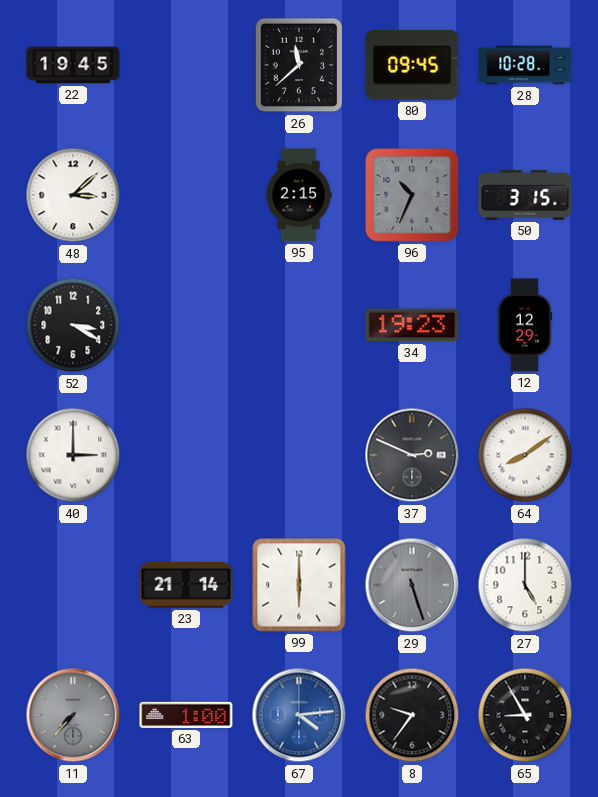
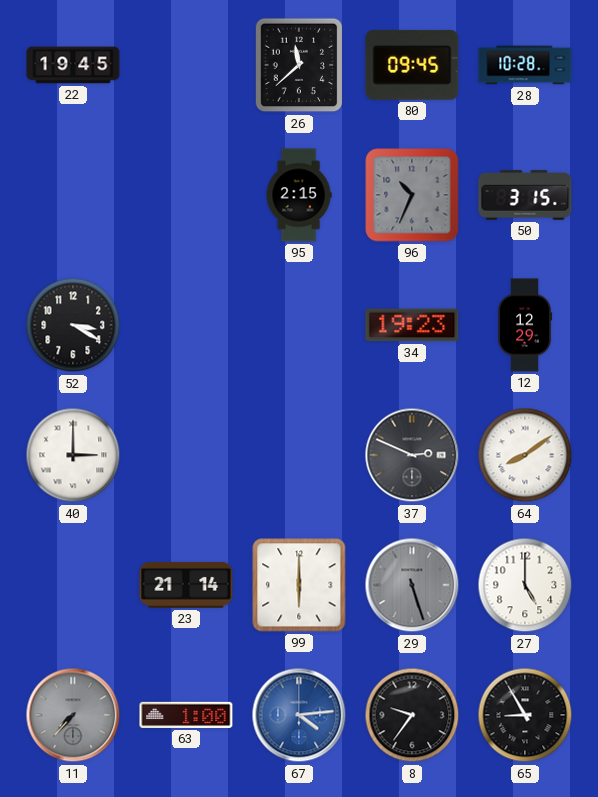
48: 3:08 -> none
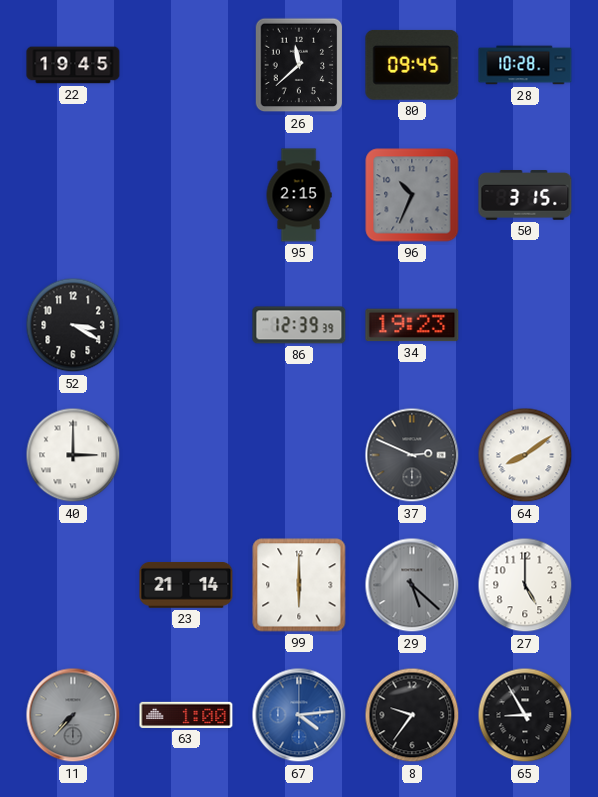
86: none -> 12:39
12: 12:29 -> none
29: 5:27 -> 5:22
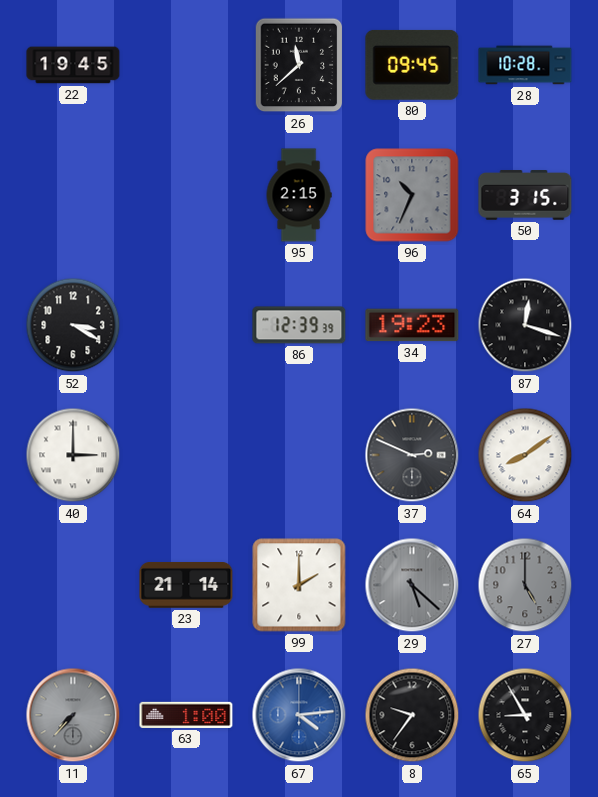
87: none -> 12:18
99: 6:00 -> 2:00
27 dial: white -> grey
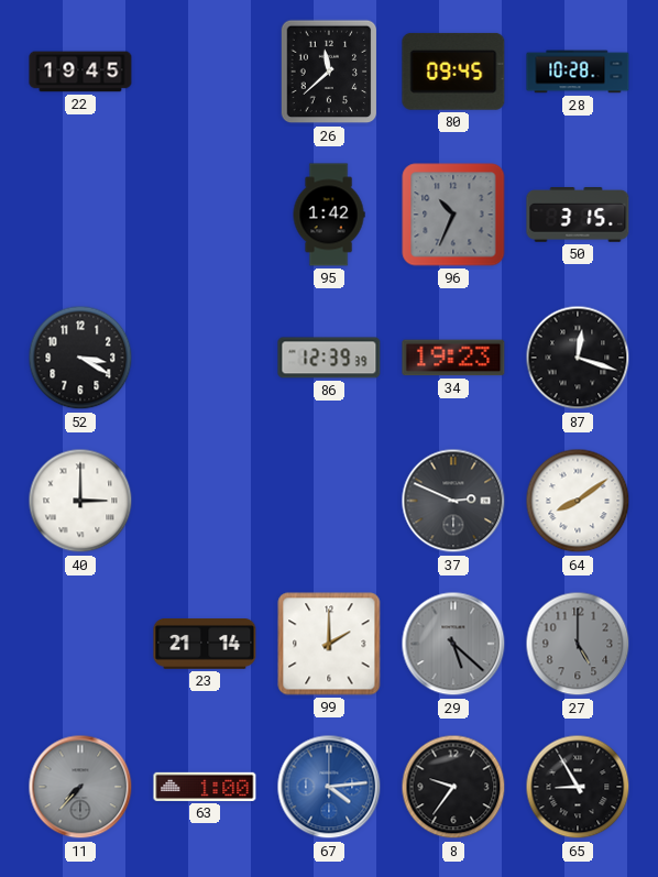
95: 2:15 -> 1:42
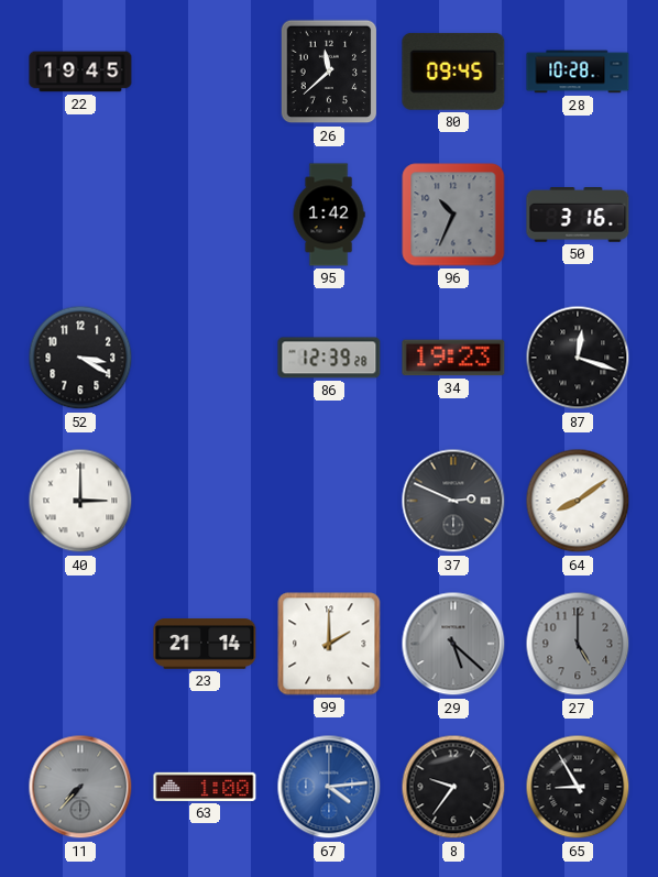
50: 3:15 -> 3:16
86: 12:39:39 -> 12:39:28
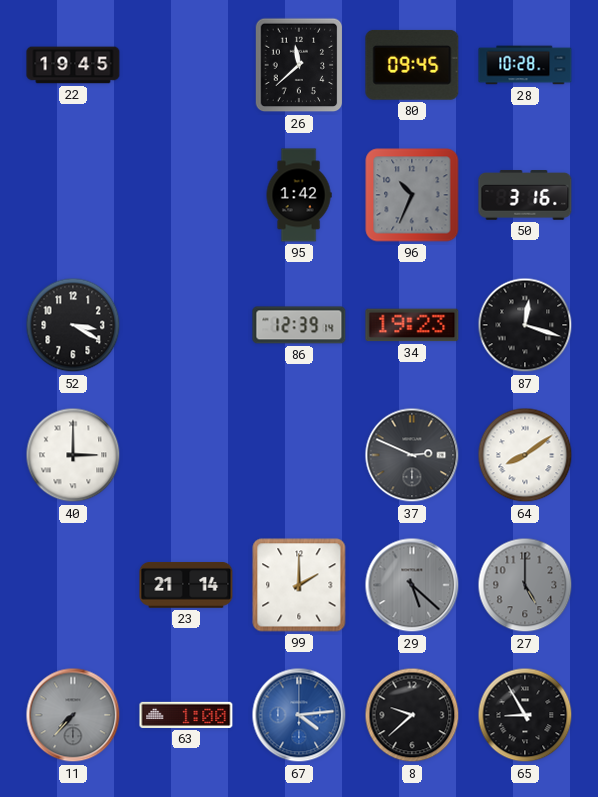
86: 12:39:28 -> 12:39:14
8: 9:36 -> 9:38
